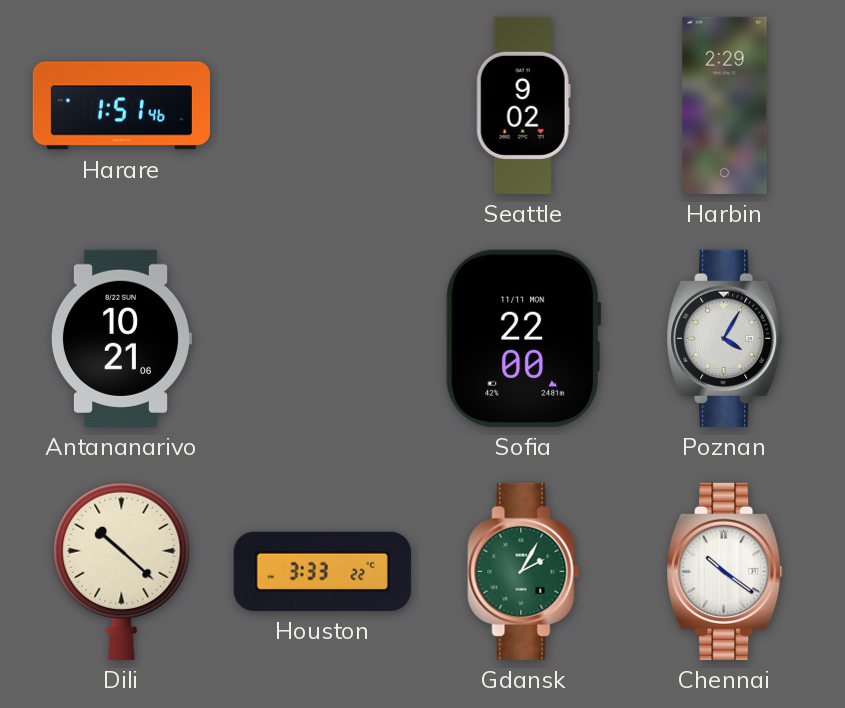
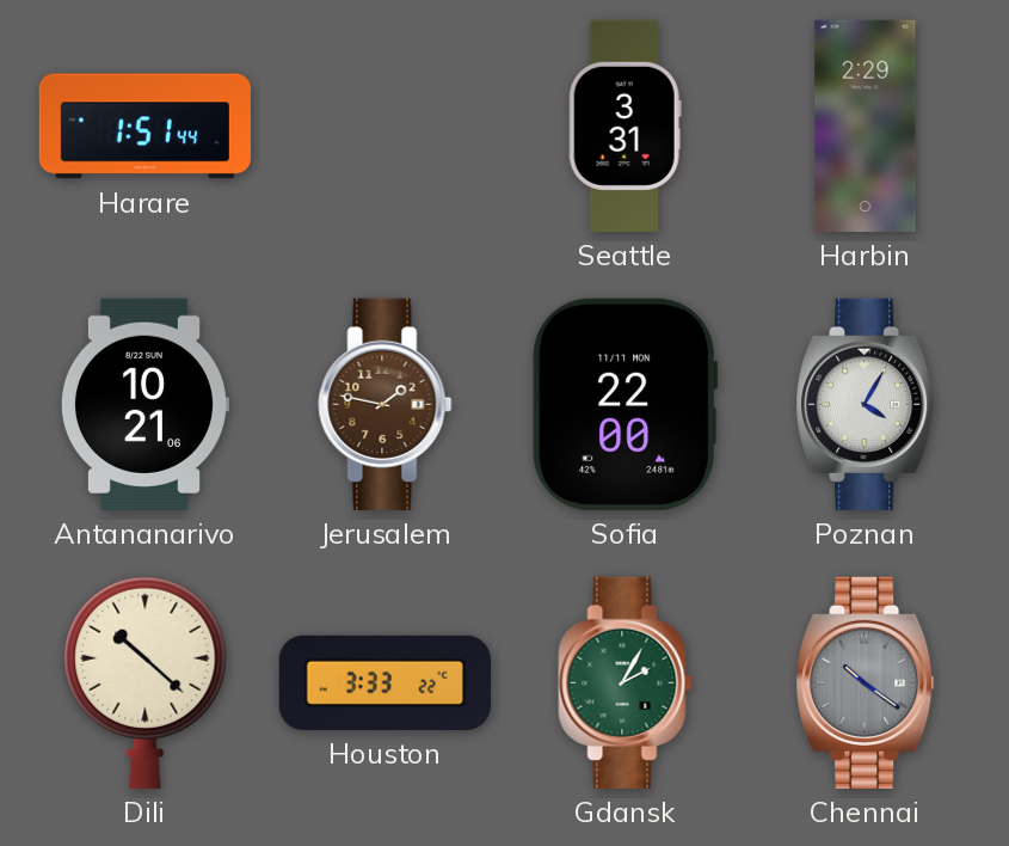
Harare: 1:51:46 -> 1:51:44
Seattle: 9:02 -> 3:31
Jerusalem: none -> 1:47
Chennai dial: white -> grey
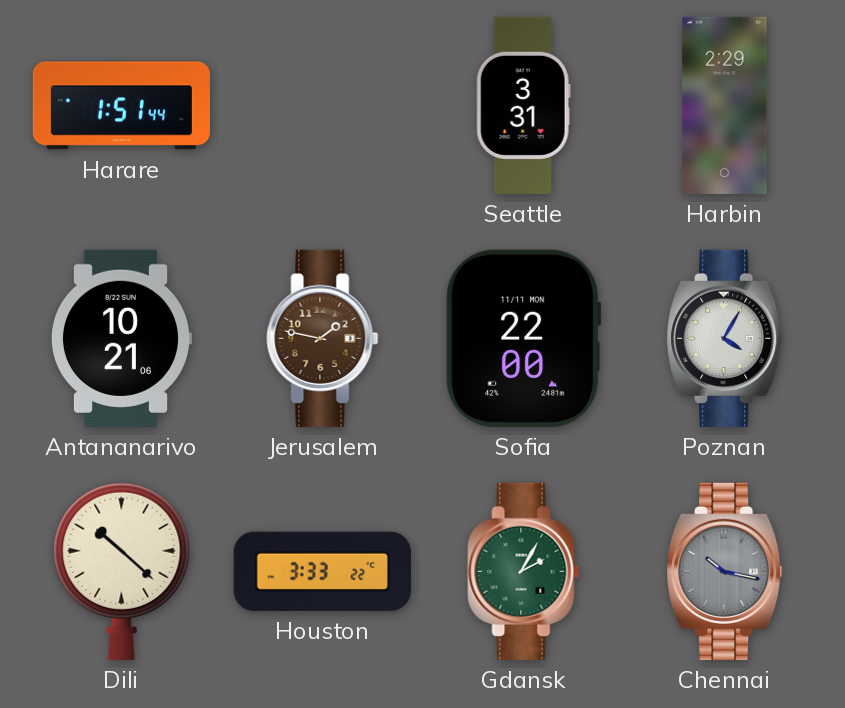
Chennai: 10:21 -> 10:17
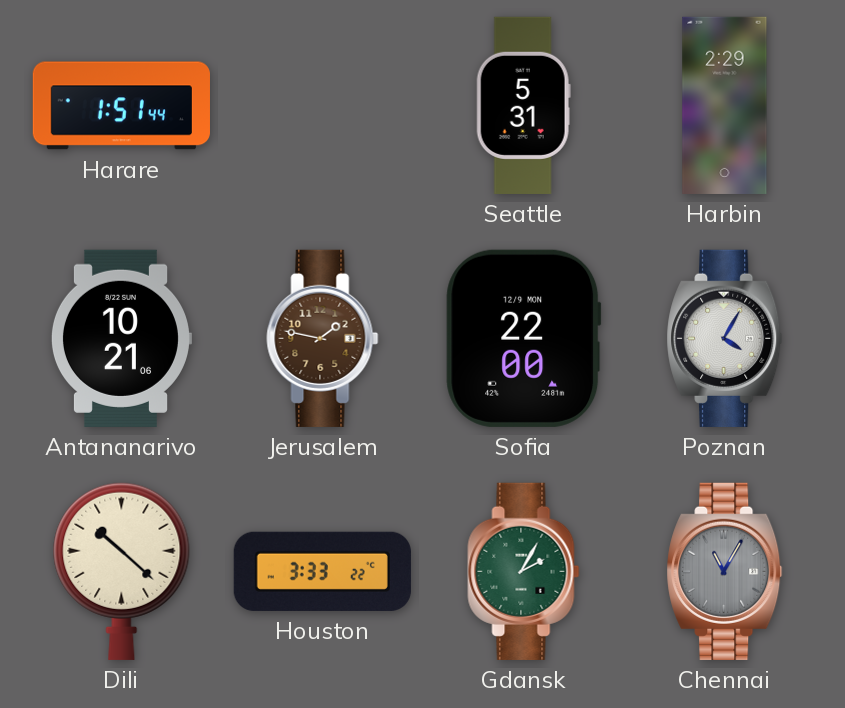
Seattle: 3:31 -> 5:31
Sofia date: 11/11 MON -> 12/9 MON
Chennai: 10:17 -> 11:05
